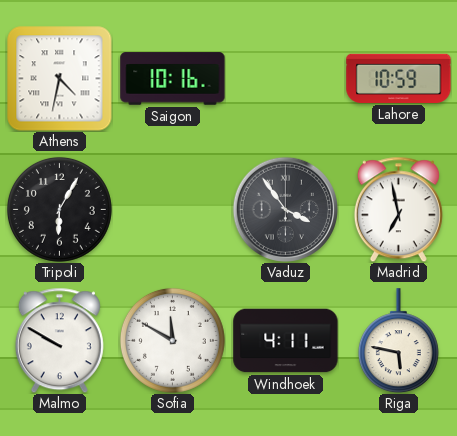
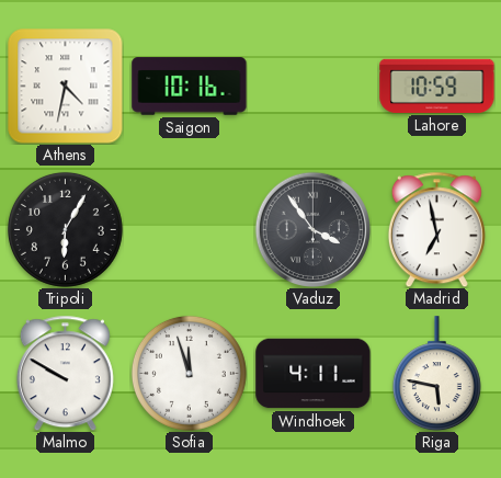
Sofia: 11:50 -> 11:57
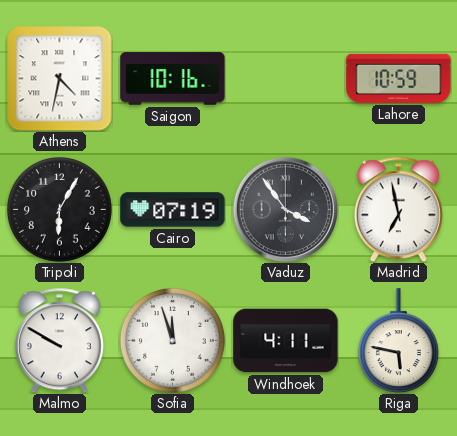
Cairo: none -> 07:19
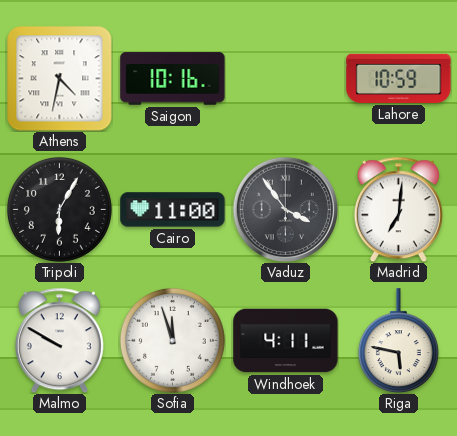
Cairo: 07:19 -> 11:00
Madrid: 6:58 -> 7:01
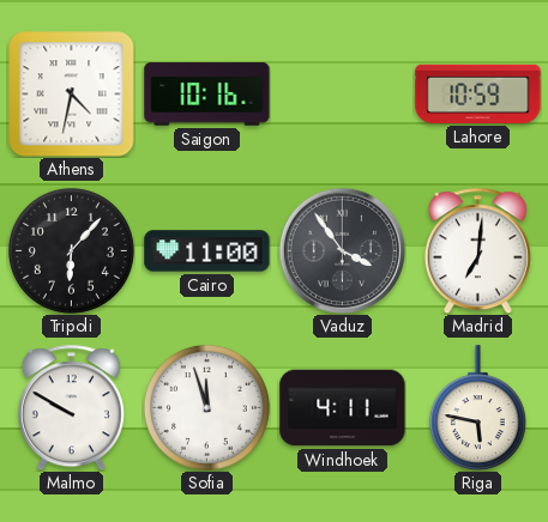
Tripoli: 6:05 -> 6:07
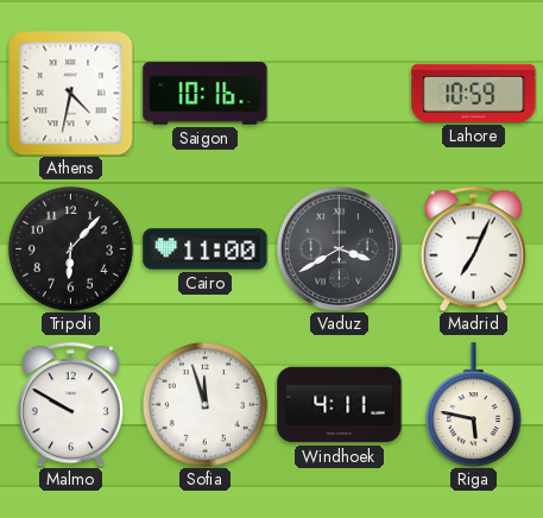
Vaduz: 3:54 -> 3:40
Madrid: 7:01 -> 7:04
